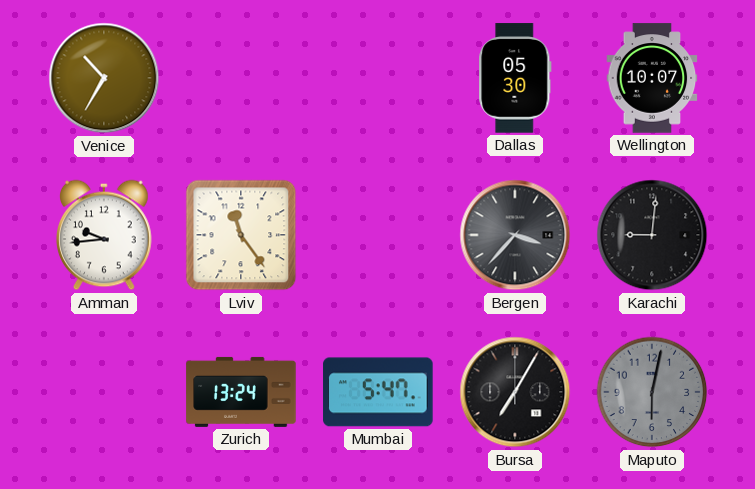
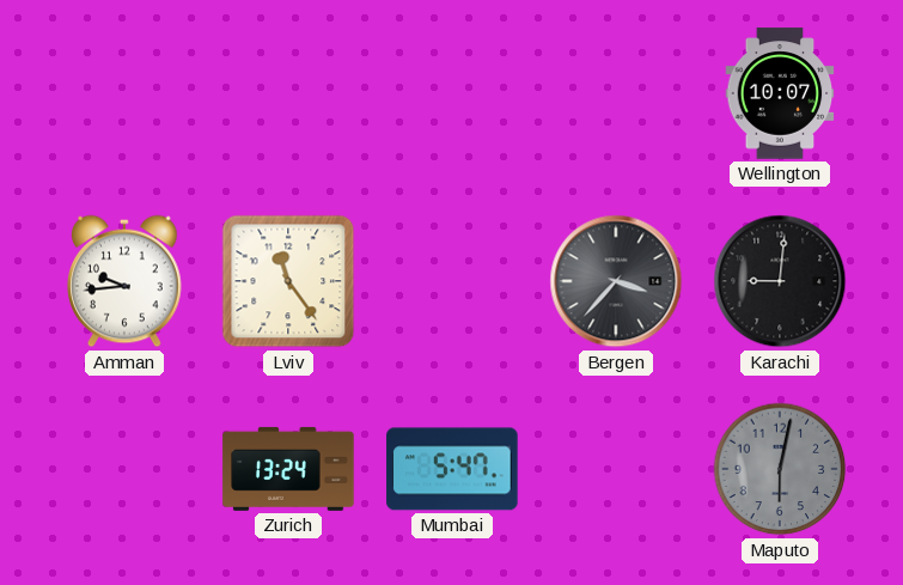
Venice: 10:35 -> none
Dallas: 05:30 -> none
Bursa: 7:05 -> none
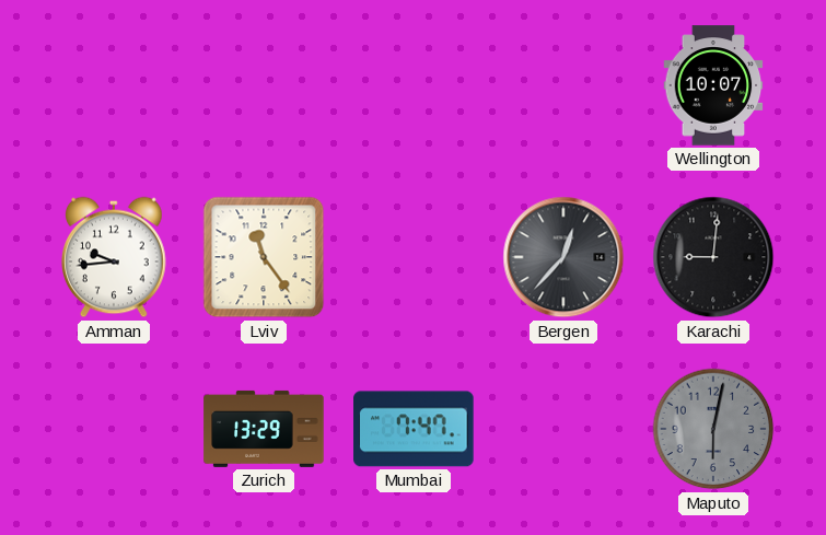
Bergen: 3:37 -> 12:37
Zurich: 13:24 -> 13:29
Mumbai: 5:47 -> 7:47
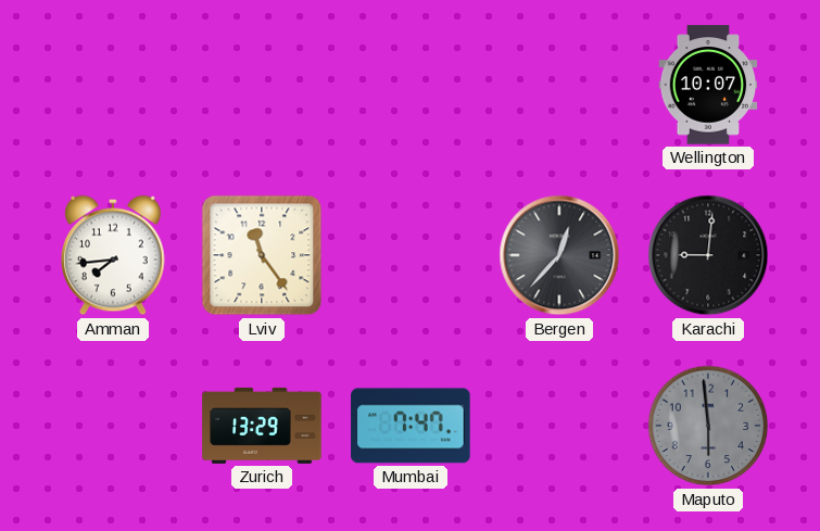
Amman: 9:44 -> 7:44
Maputo: 6:02 -> 5:59
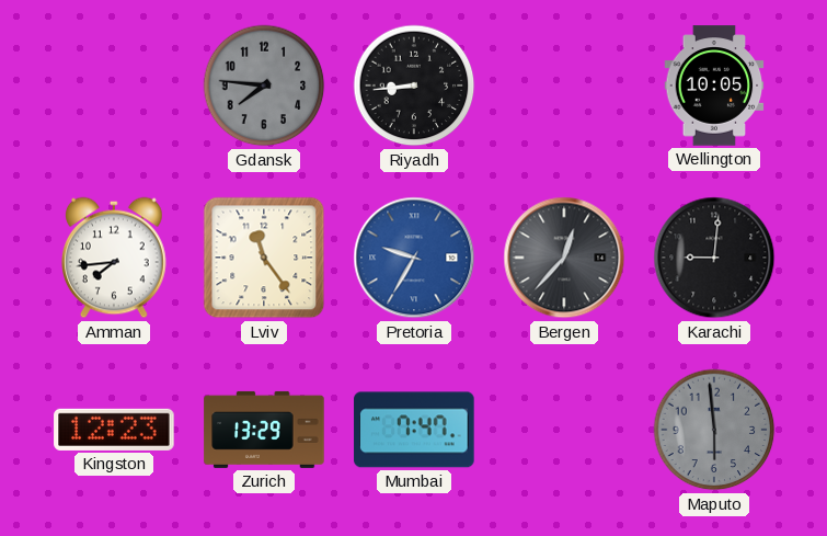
Gdansk: none -> 7:46
Riyadh: none -> 8:44
Wellington: 10:07 -> 10:05
Pretoria: none -> 9:35
Kingston: none -> 12:23
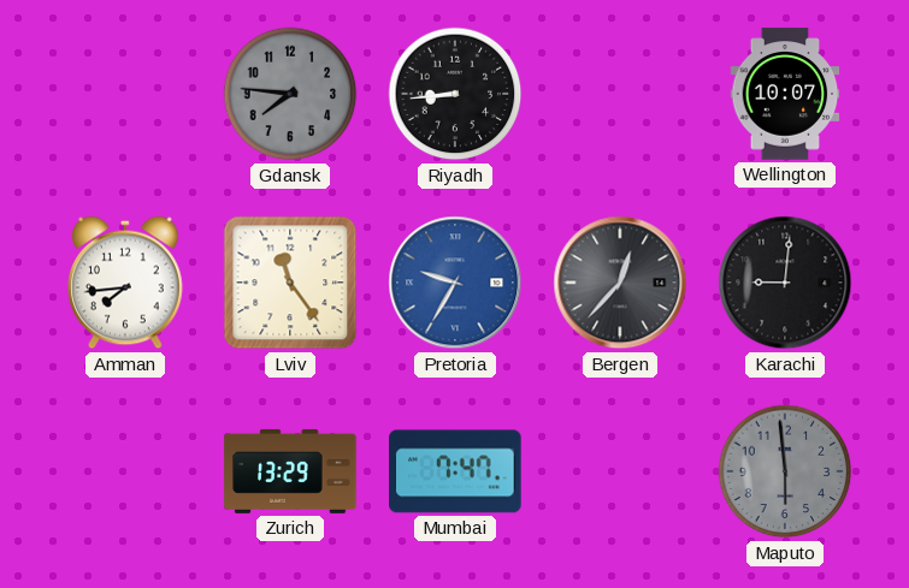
Wellington: 10:05 -> 10:07
Kingston: 12:23 -> none
